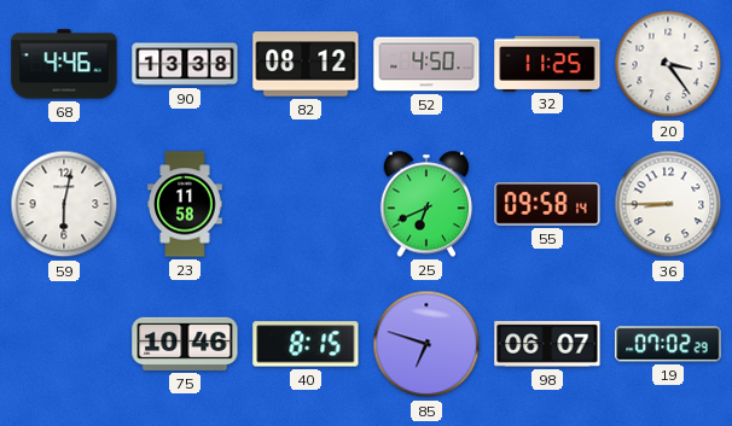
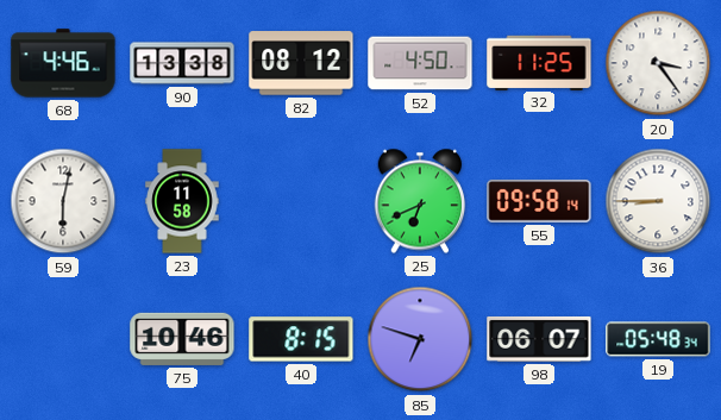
19: 07:02 -> 05:48
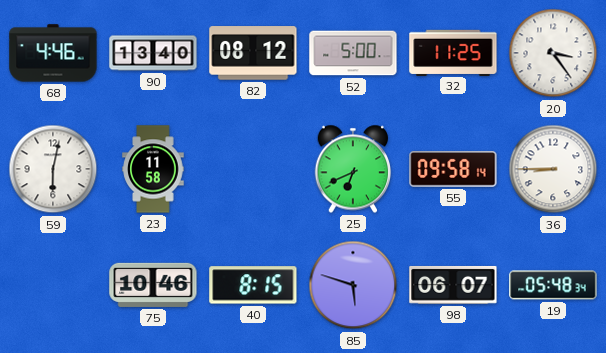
90: 13:38 -> 13:40
52: 4:50 -> 5:00
85: 6:48 -> 5:48
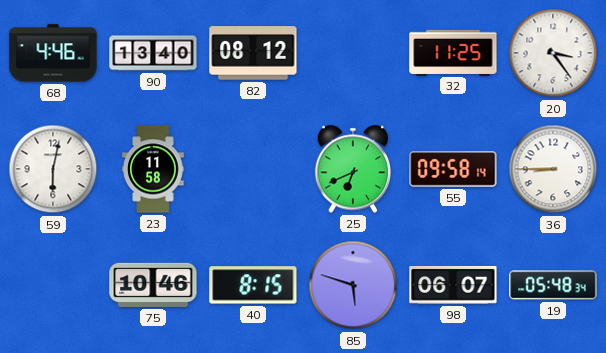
52: 5:00 -> none
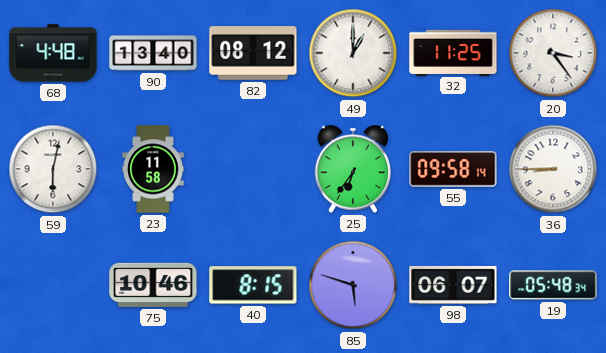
68: 4:46 -> 4:48
49: none -> 1:00
25: 6:41 -> 6:36
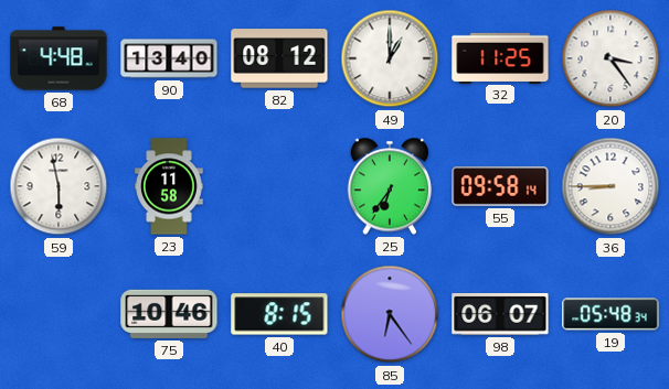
59: 6:02 -> 5:58
85: 5:48 -> 6:24
